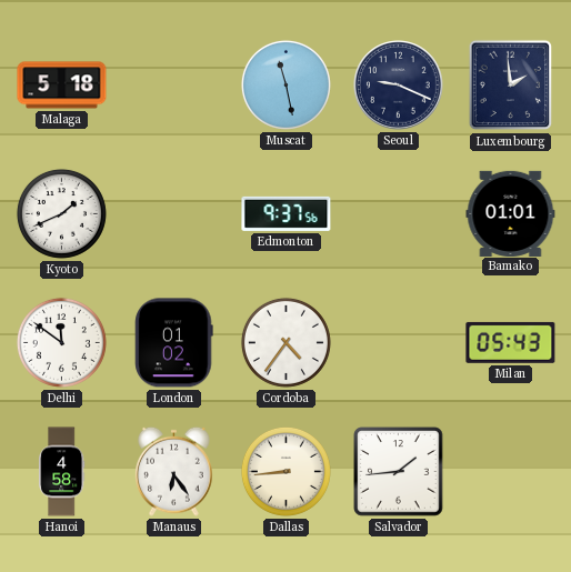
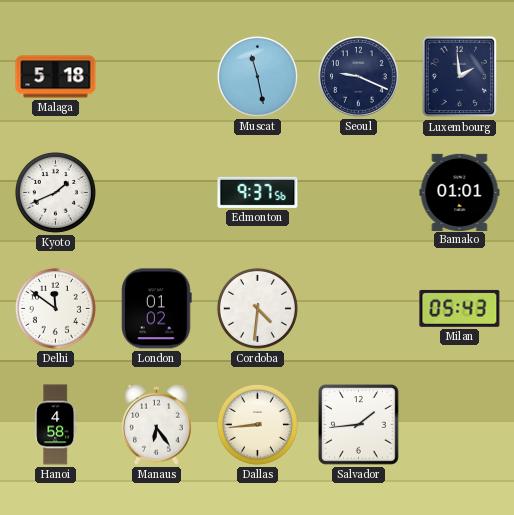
Cordoba: 4:36 -> 4:31
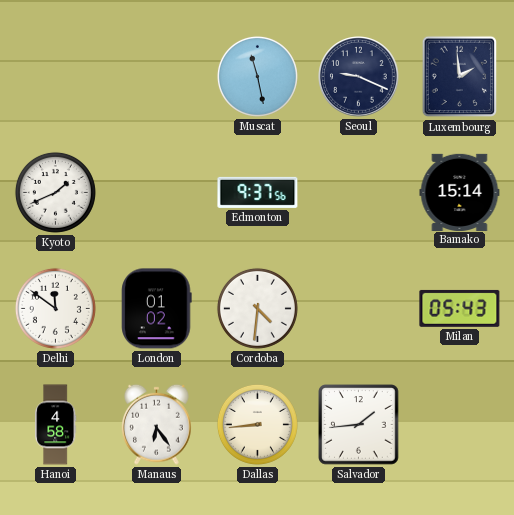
Malaga: 5:18 -> none
Bamako: 01:01 -> 15:14
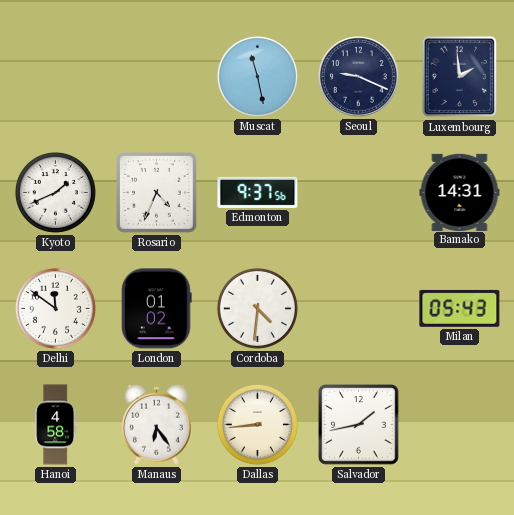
Rosario: none -> 4:34
Bamako: 15:14 -> 14:31
Salvador: 1:44 -> 1:43
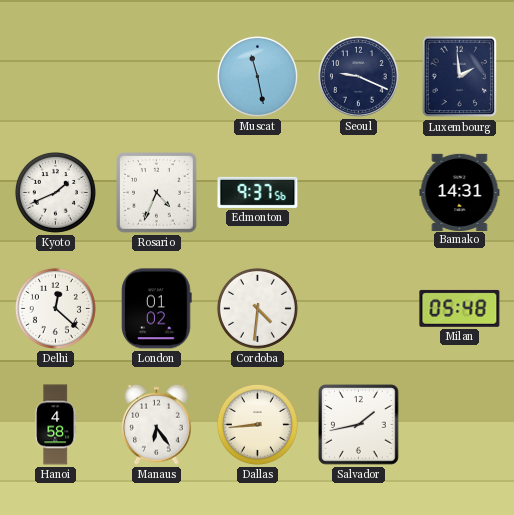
Delhi: 11:51 -> 12:22
Milan: 05:43 -> 05:48
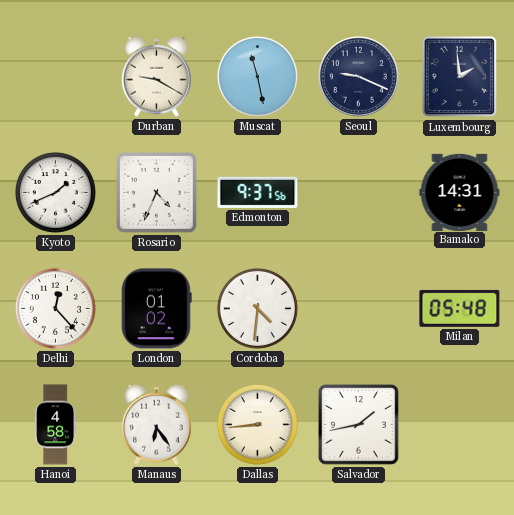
Durban: none -> 9:20
Delhi: 12:22 -> 12:23
